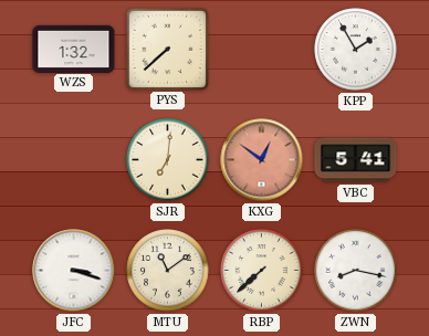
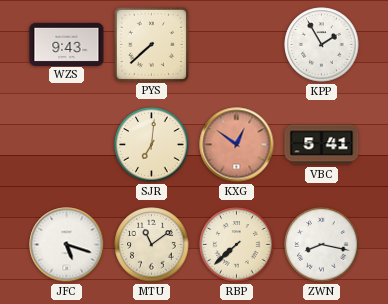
WZS: 1:32 -> 9:43
JFC: 3:18 -> 5:18
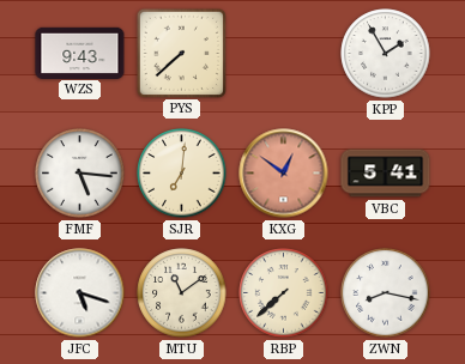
FMF: none -> 5:16
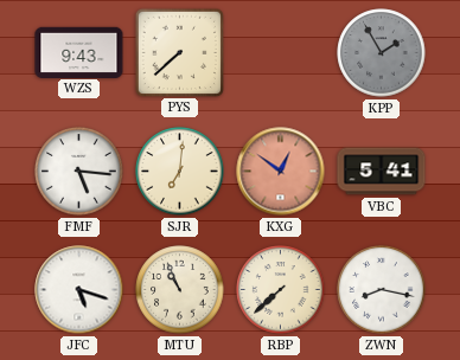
KPP dial: white -> grey
MTU: 11:09 -> 10:56
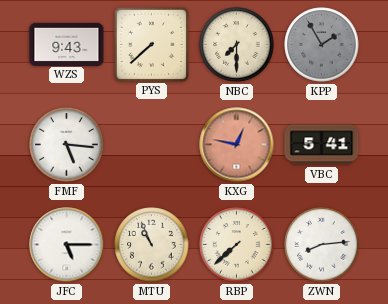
NBC: none -> 7:30
SJR: 7:01 -> none
KXG: 12:51 -> 12:47
JFC: 5:18 -> 5:15
ZWN: 8:17 -> 8:14
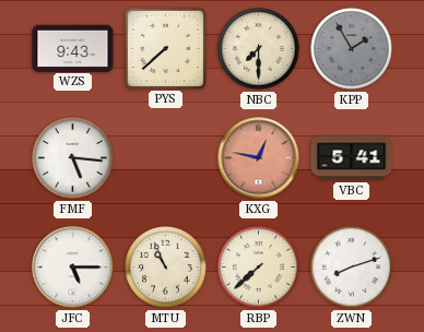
ZWN: 8:14 -> 8:12
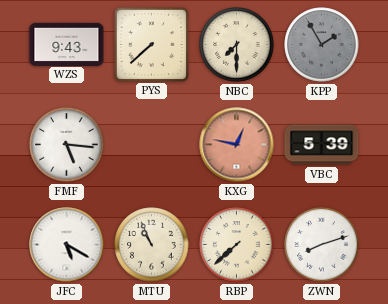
VBC: 5:41 -> 5:39
JFC: 5:15 -> 5:20
